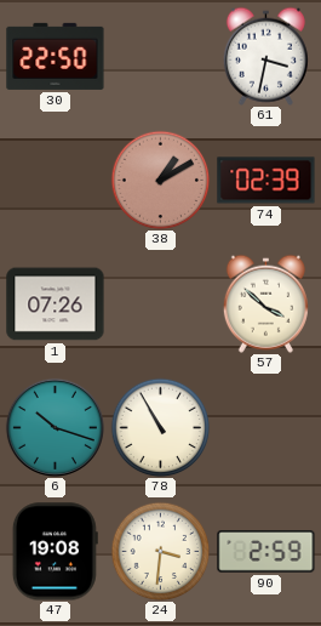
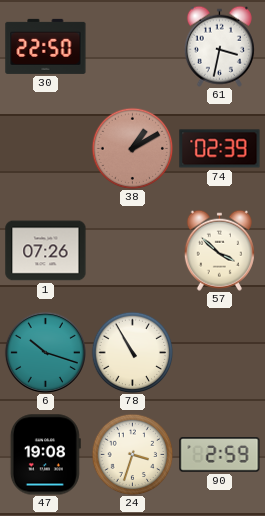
24: 3:31 -> 3:33
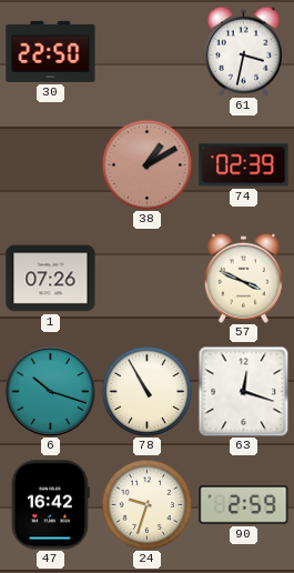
57: 3:52 -> 3:49
63: none -> 12:18
47: 19:08 -> 16:42
24: 3:33 -> 9:33
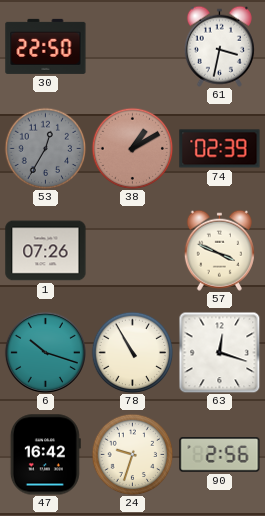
53: none -> 12:35
90: 2:59 -> 2:56
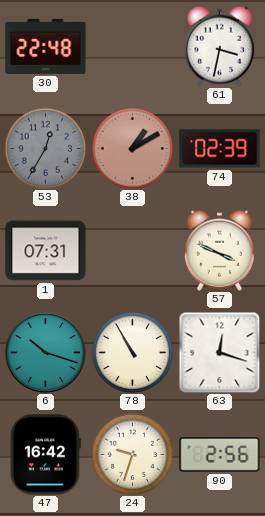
30: 22:50 -> 22:48
1: 07:26 -> 07:31
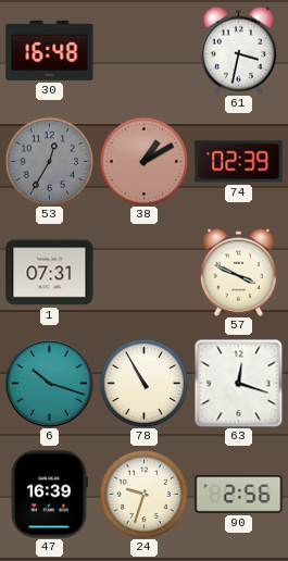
30: 22:48 -> 16:48
47: 16:42 -> 16:39
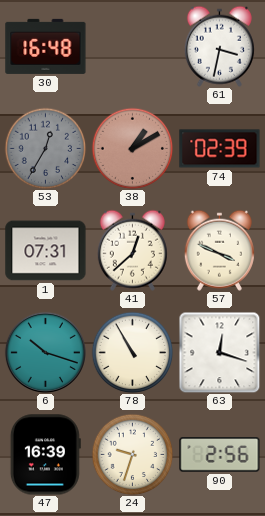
41: none -> 12:38
